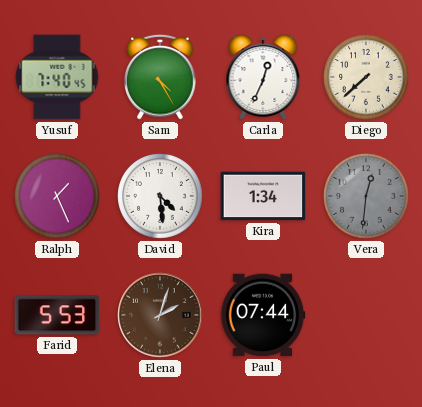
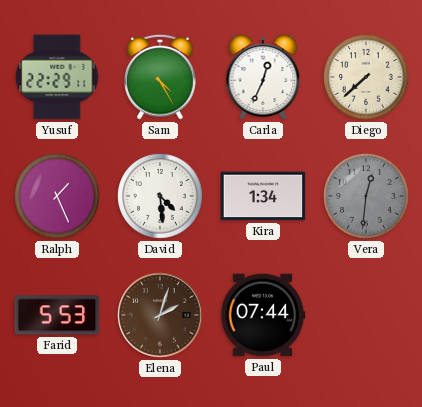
Yusuf: 7:40 -> 22:29
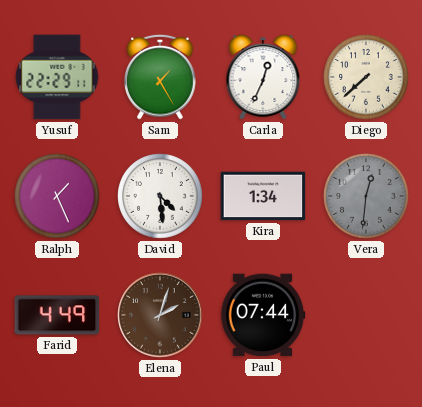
Sam: 4:25 -> 1:25
Farid: 5:53 -> 4:49
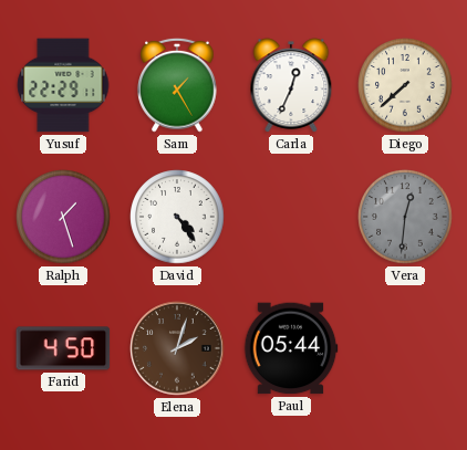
Ralph: 1:26 -> 1:27
David: 4:29 -> 4:24
Kira: 1:34 -> none
Farid: 4:49 -> 4:50
Paul: 07:44 -> 05:44
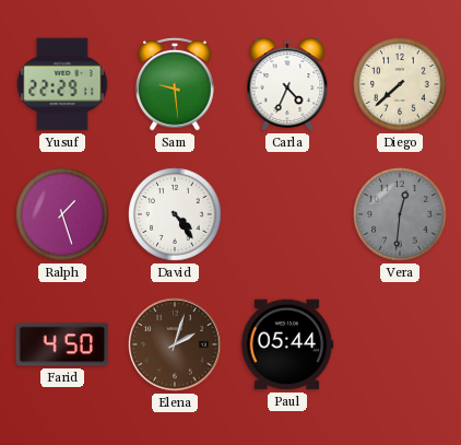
Sam: 1:25 -> 9:29
Carla: 12:34 -> 4:34
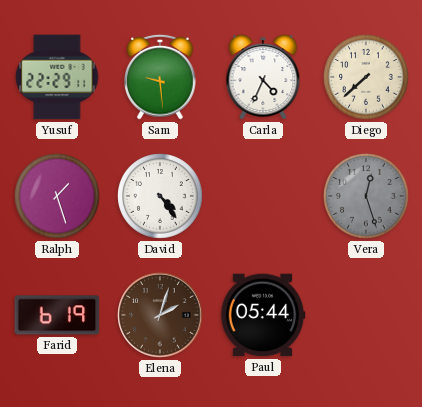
Vera: 12:31 -> 12:27
Farid: 4:50 -> 6:19
